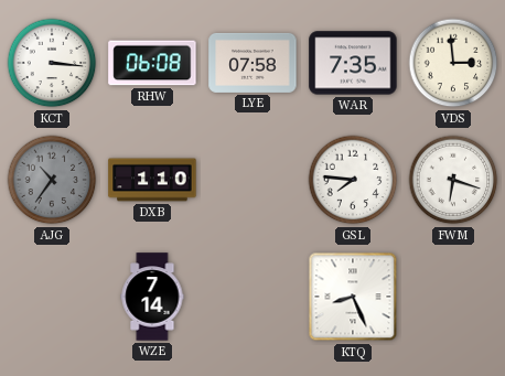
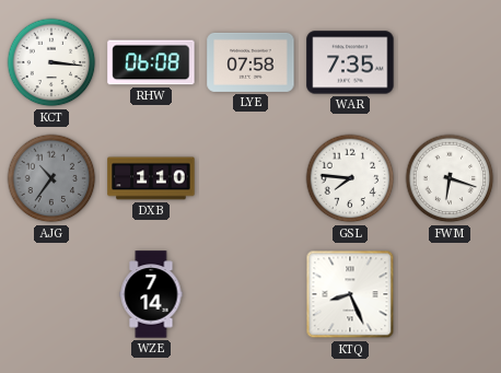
VDS: 2:59 -> none
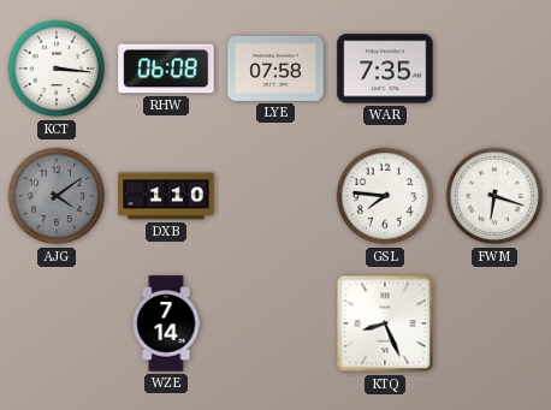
AJG: 10:36 -> 4:09
